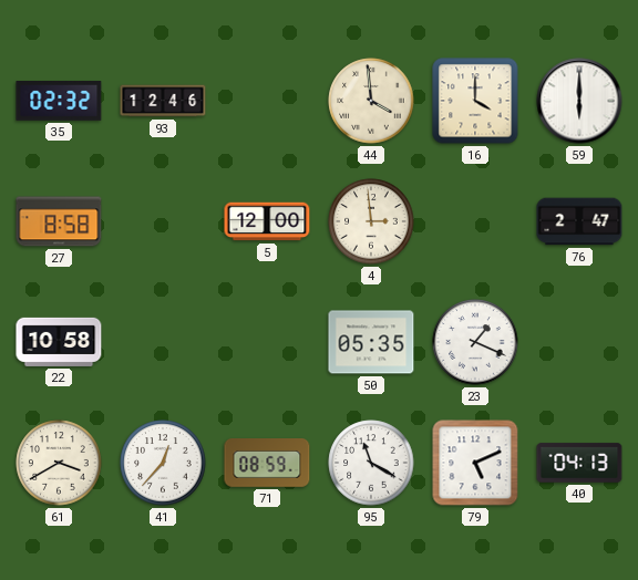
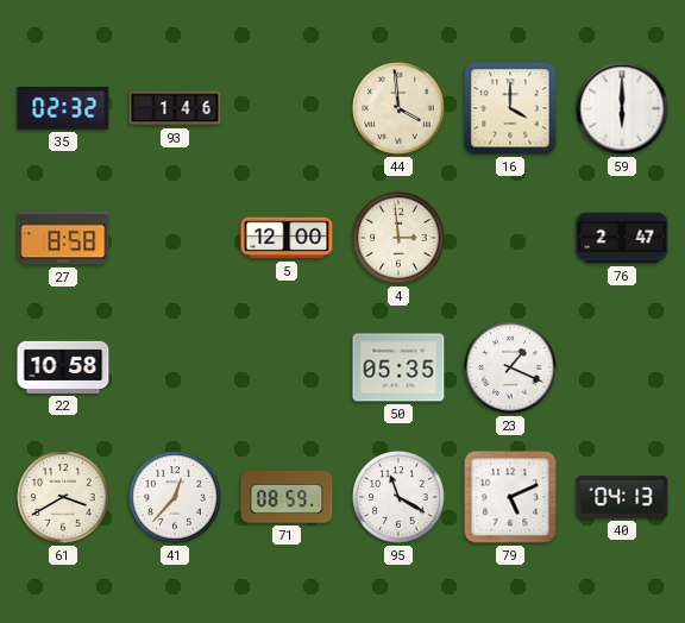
93: 12:46 -> 1:46
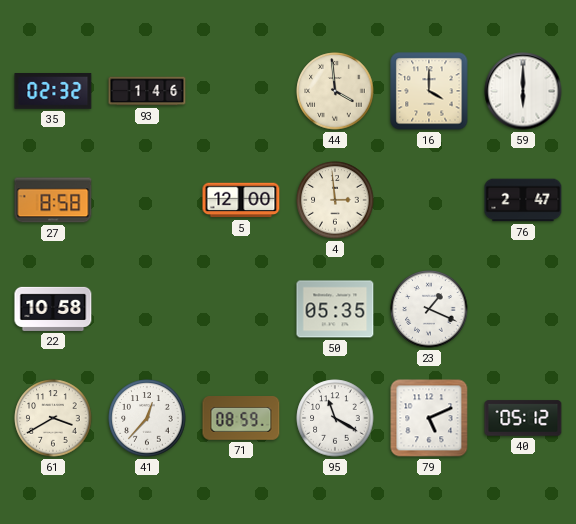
40: 04:13 -> 05:12
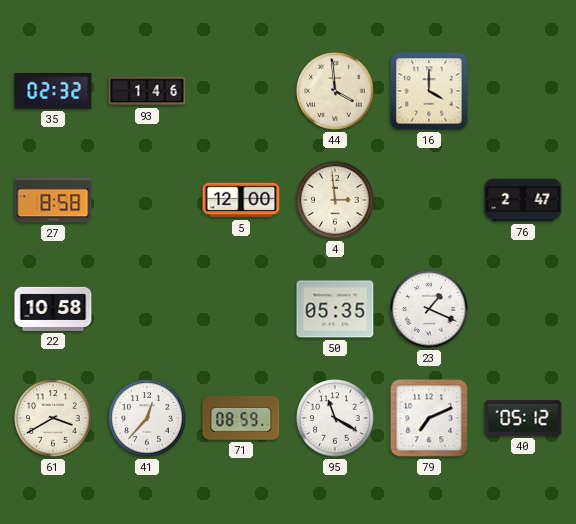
59: 6:00 -> none
79: 5:11 -> 7:11
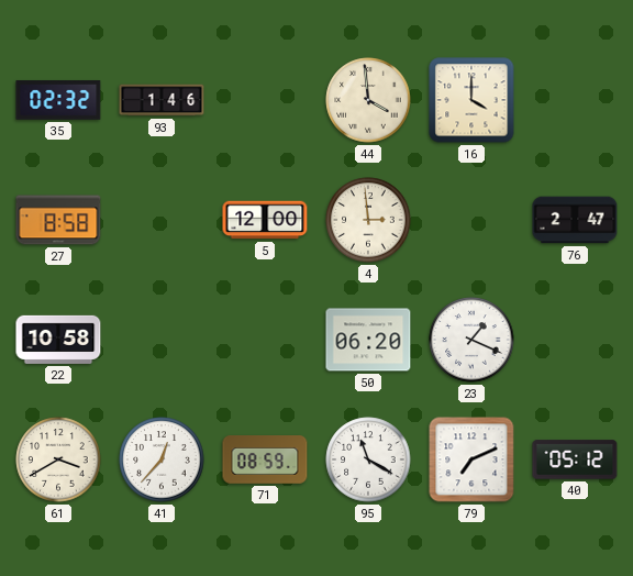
50: 05:35 -> 06:20
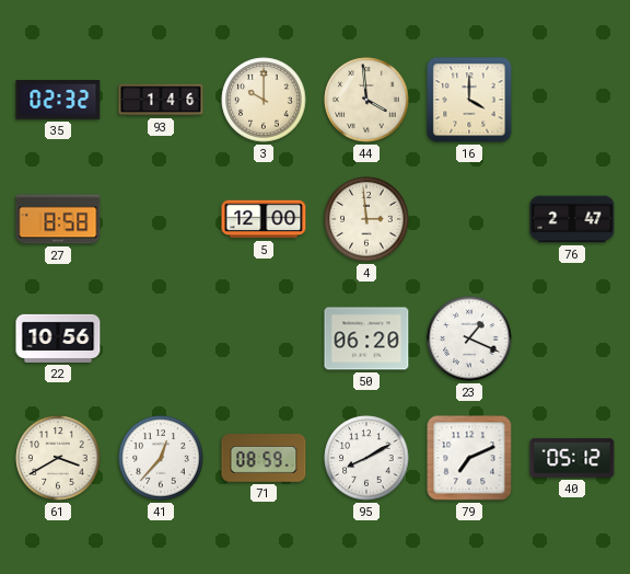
3: none -> 10:00
22: 10:58 -> 10:56
95: 11:20 -> 8:10
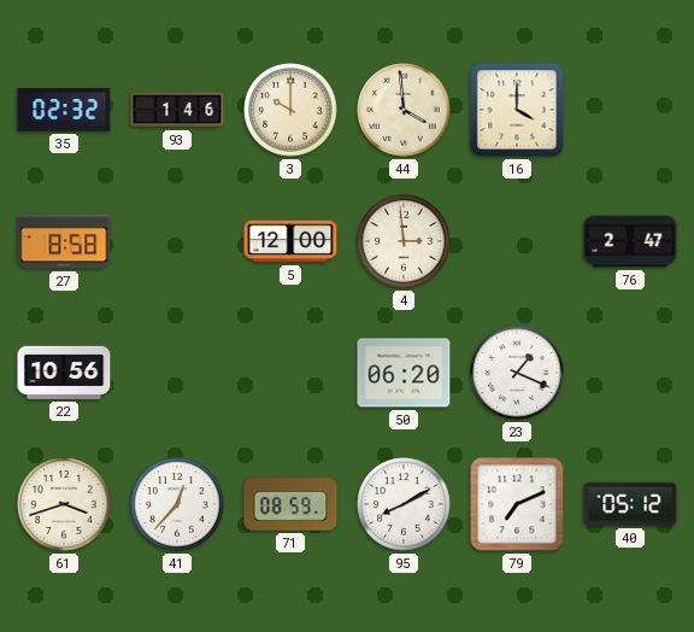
61: 3:40 -> 3:42
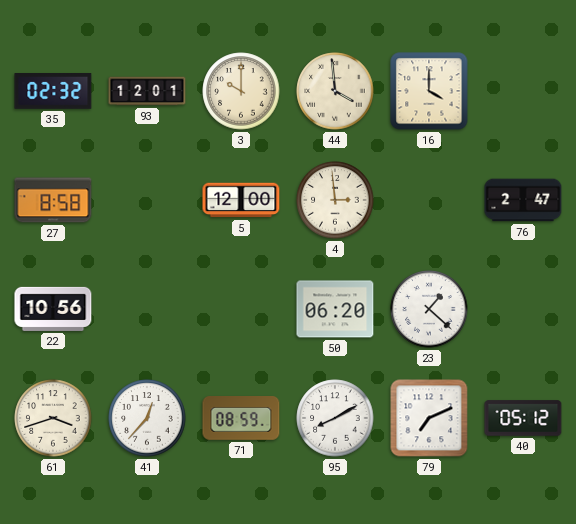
93: 1:46 -> 12:01
23: 1:19 -> 1:22
